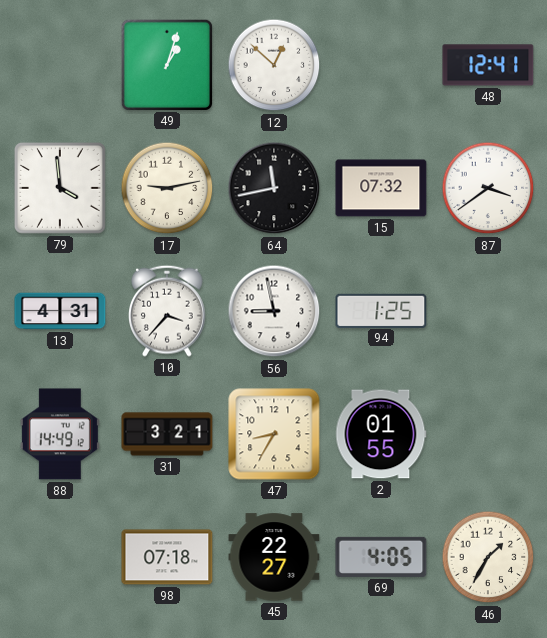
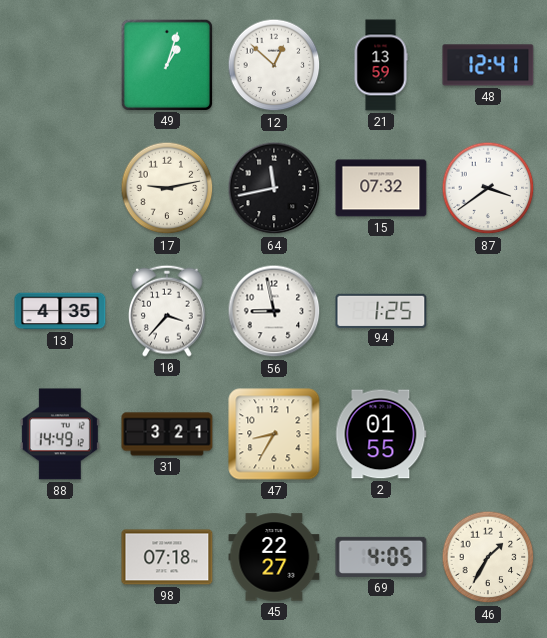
21: none -> 13:59
79: 3:59 -> none
13: 4:31 -> 4:35
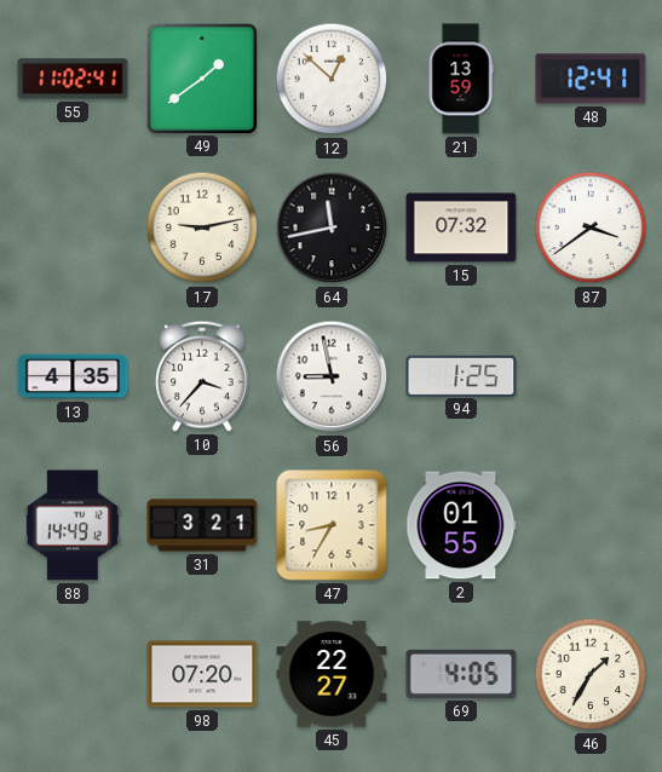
55: none -> 11:02
49: 1:03 -> 1:39
98: 07:18 -> 07:20
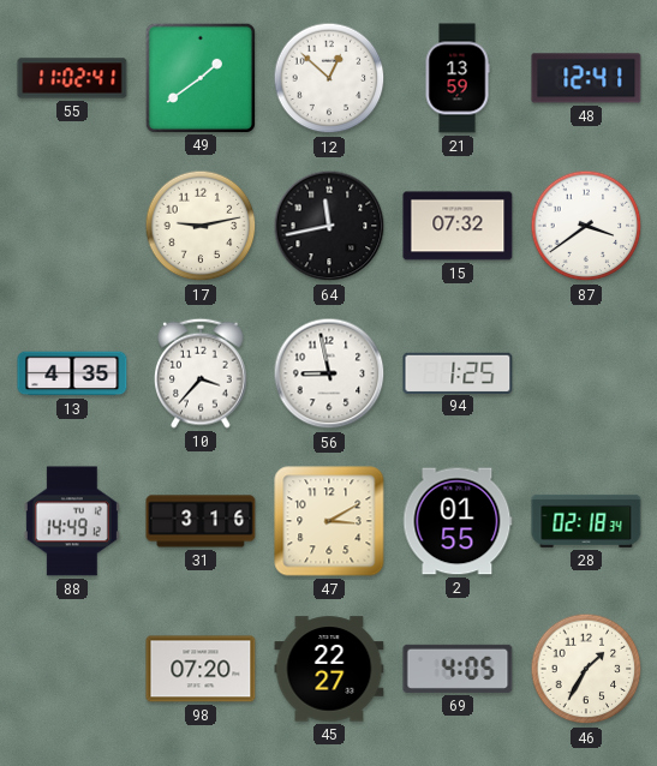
31: 3:21 -> 3:16
47: 8:35 -> 3:10
28: none -> 02:18
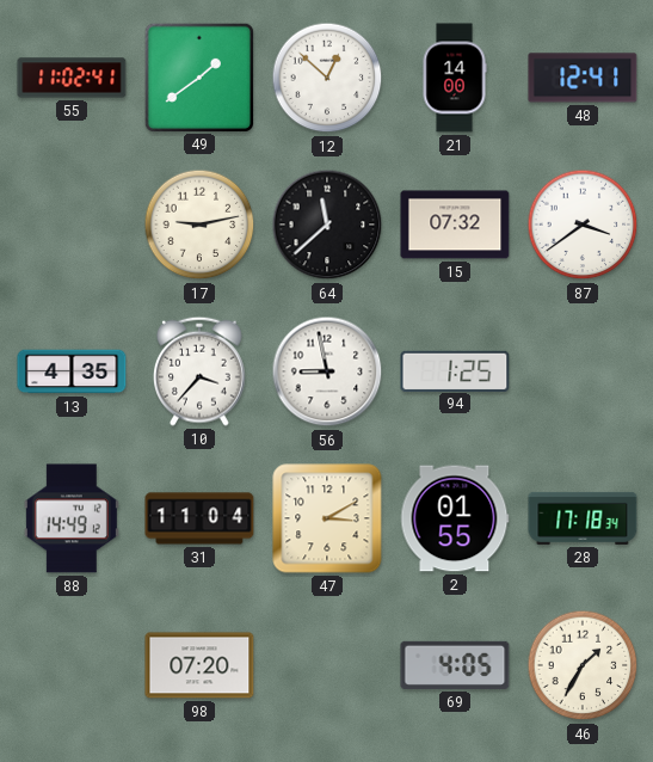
21: 13:59 -> 14:00
64: 11:43 -> 11:38
31: 3:16 -> 11:04
28: 02:18 -> 17:18
45: 22:27 -> none
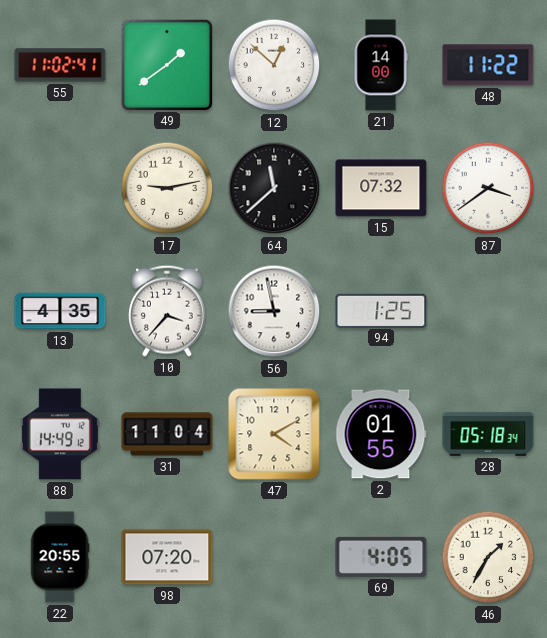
48: 12:41 -> 11:22
47: 3:10 -> 4:10
28: 17:18 -> 05:18
22: none -> 20:55
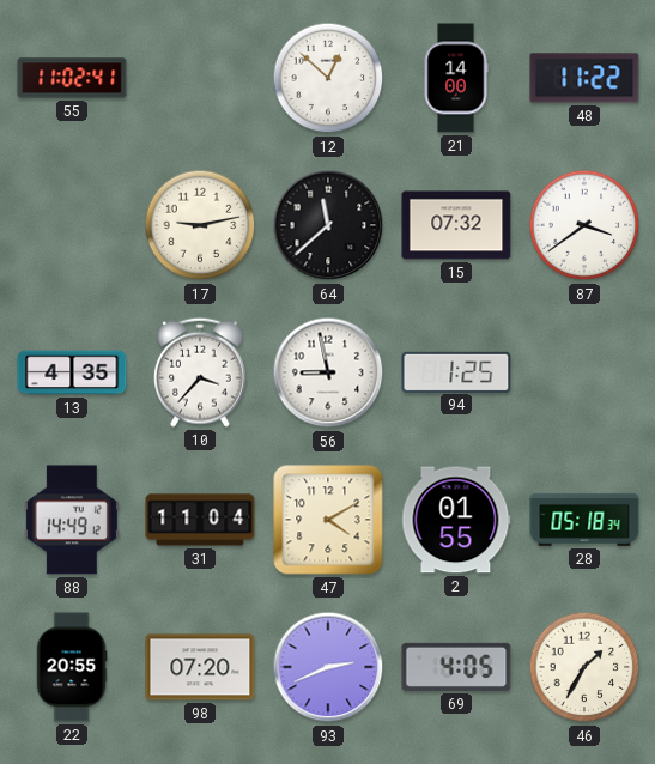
49: 1:39 -> none
93: none -> 2:41
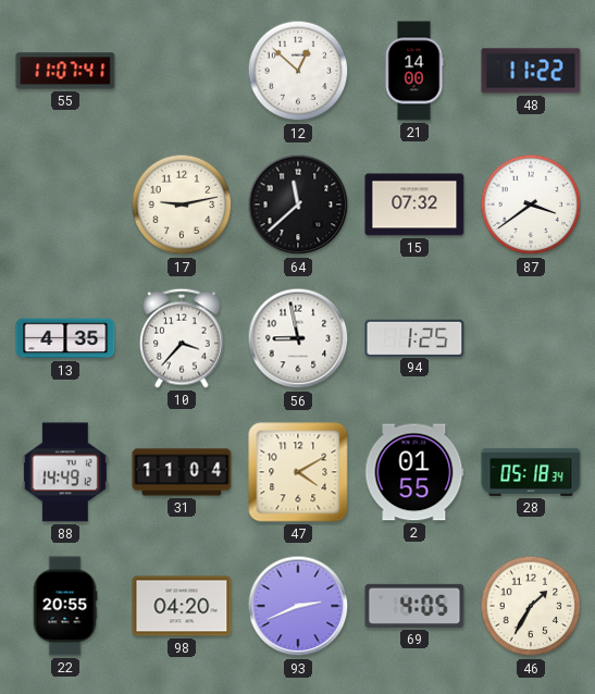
55: 11:02 -> 11:07
98: 07:20 -> 04:20
